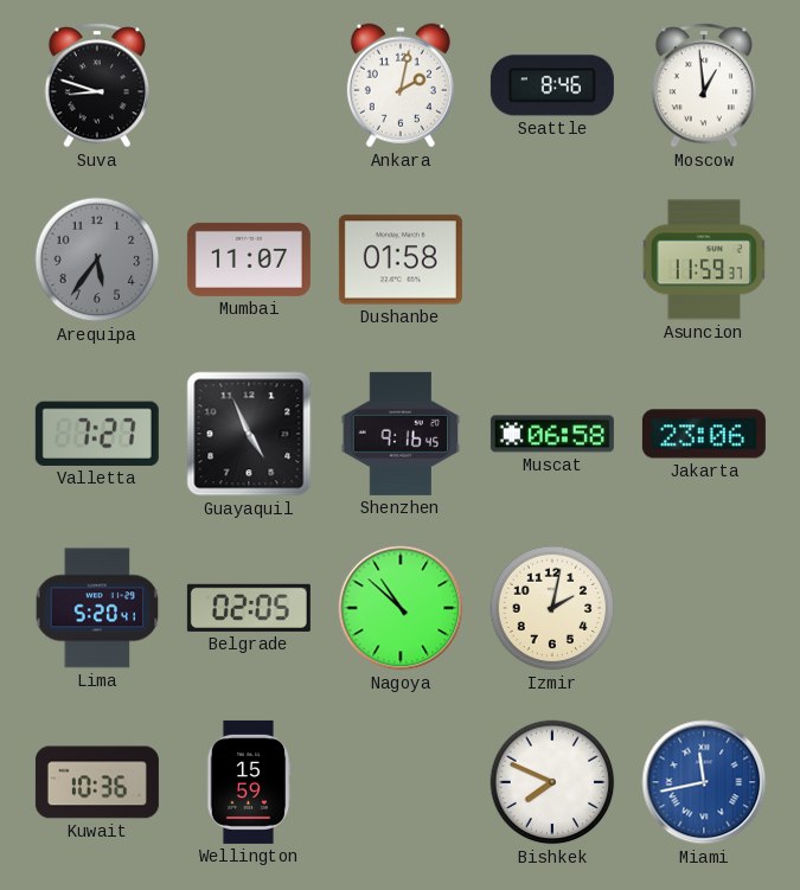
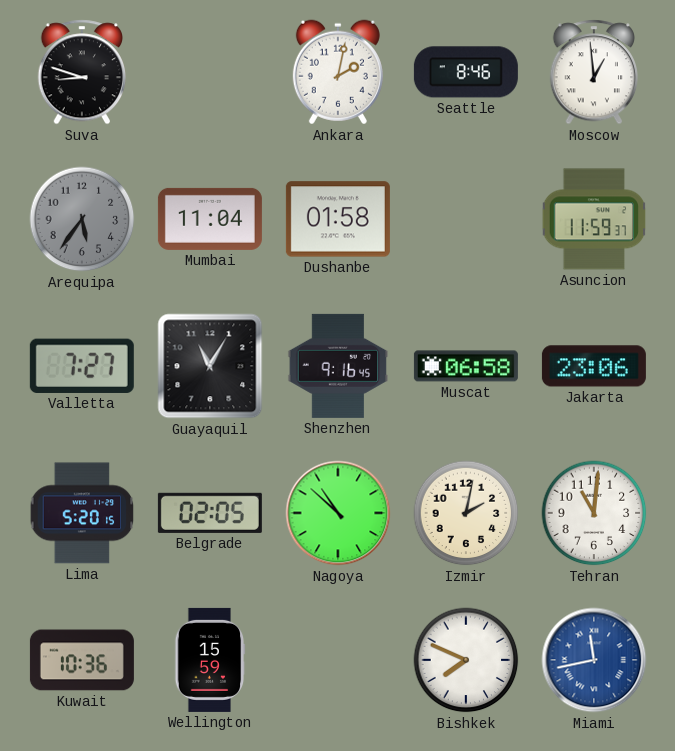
Mumbai: 11:07 -> 11:04
Guayaquil: 4:56 -> 11:05
Lima: 5:20:41 -> 5:20:15
Tehran: none -> 11:01
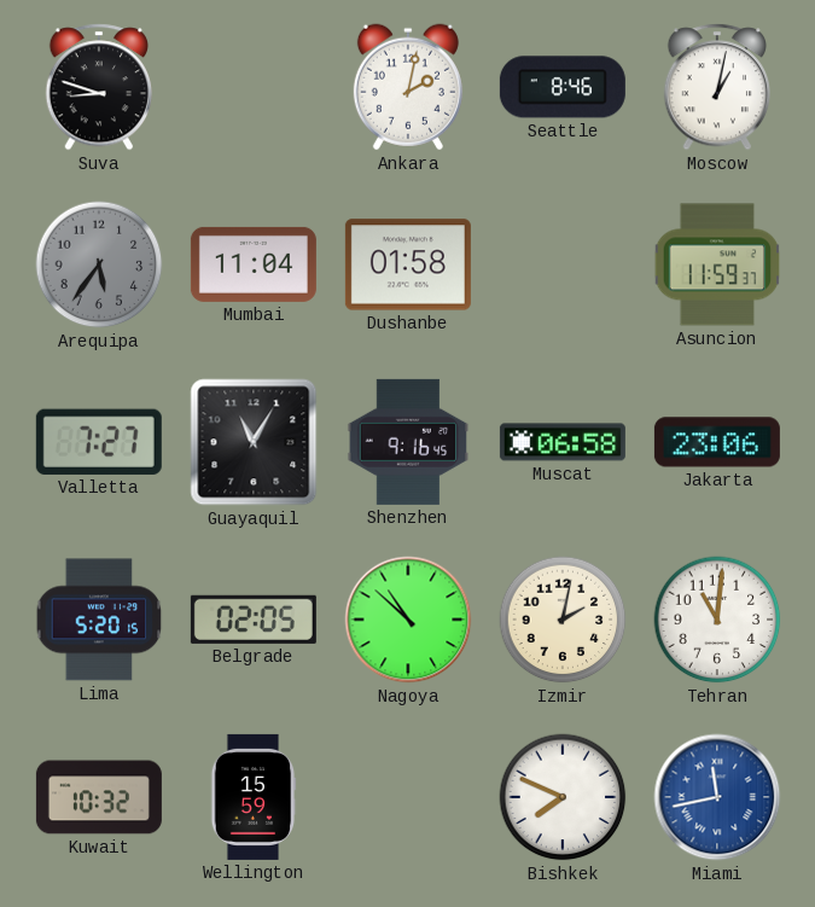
Moscow: 12:59 -> 1:02
Kuwait: 10:36 -> 10:32
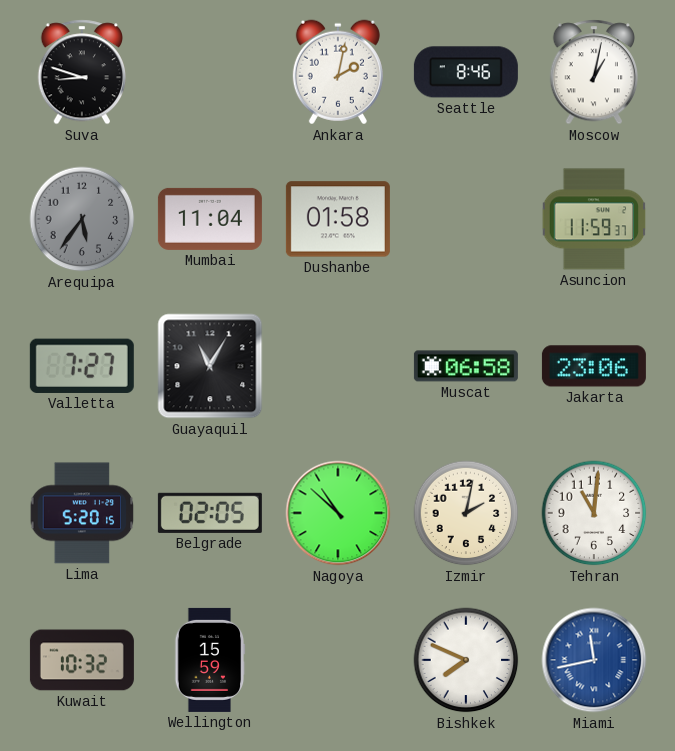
Shenzhen: 9:16 -> none
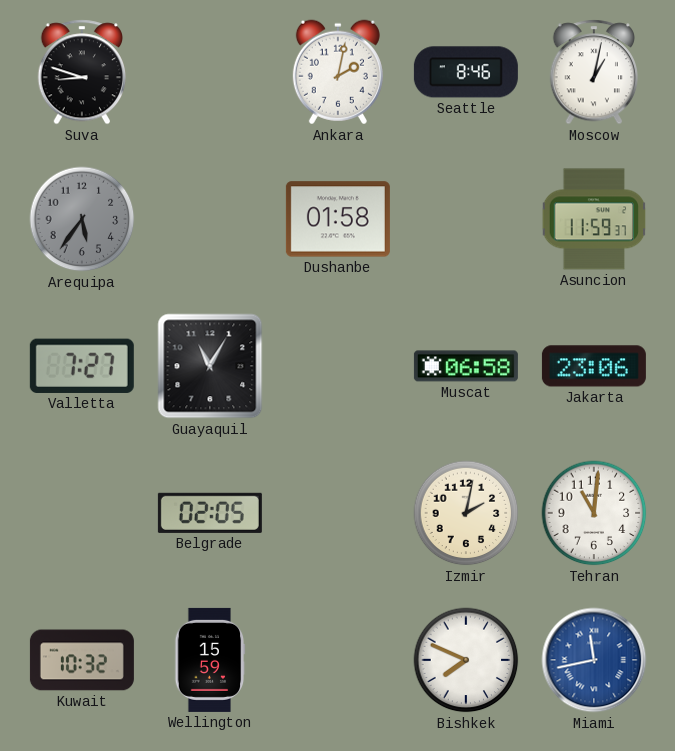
Mumbai: 11:04 -> none
Lima: 5:20 -> none
Nagoya: 10:52 -> none
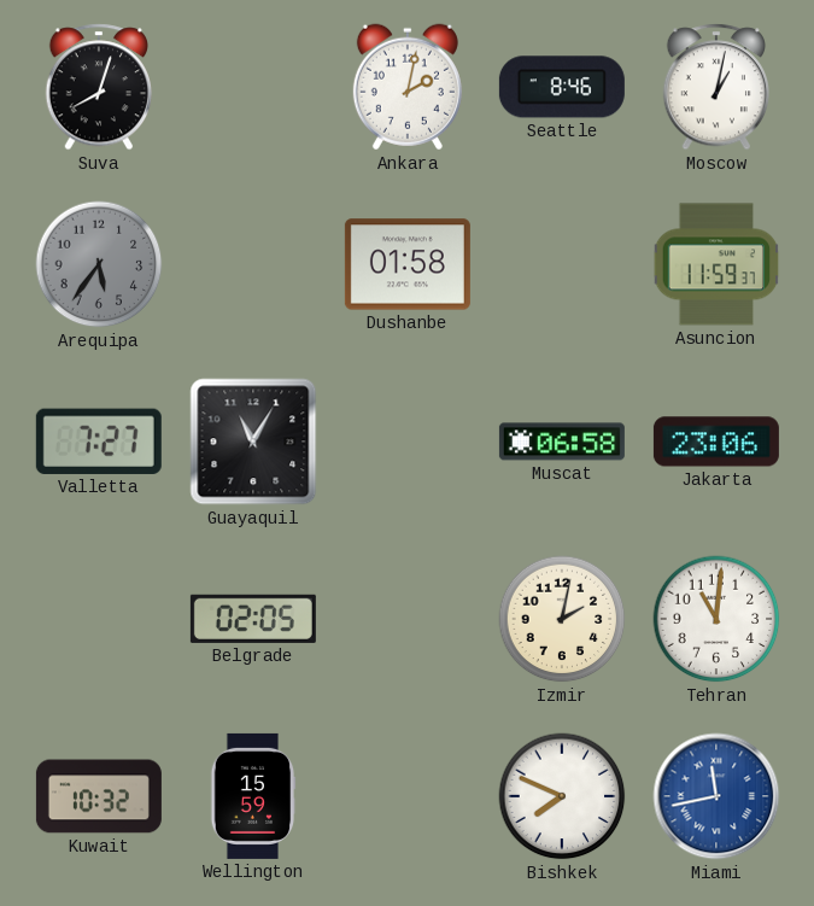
Suva: 8:48 -> 8:03
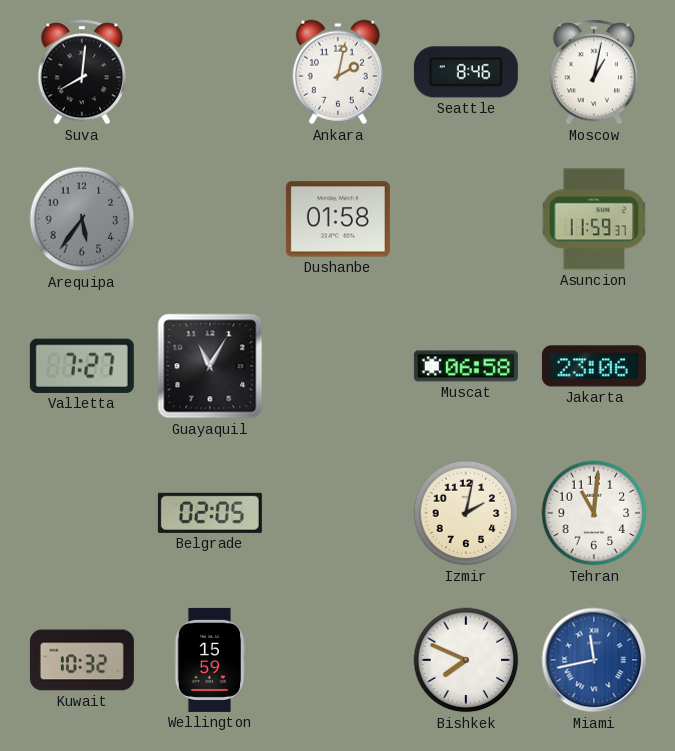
Suva: 8:03 -> 8:01
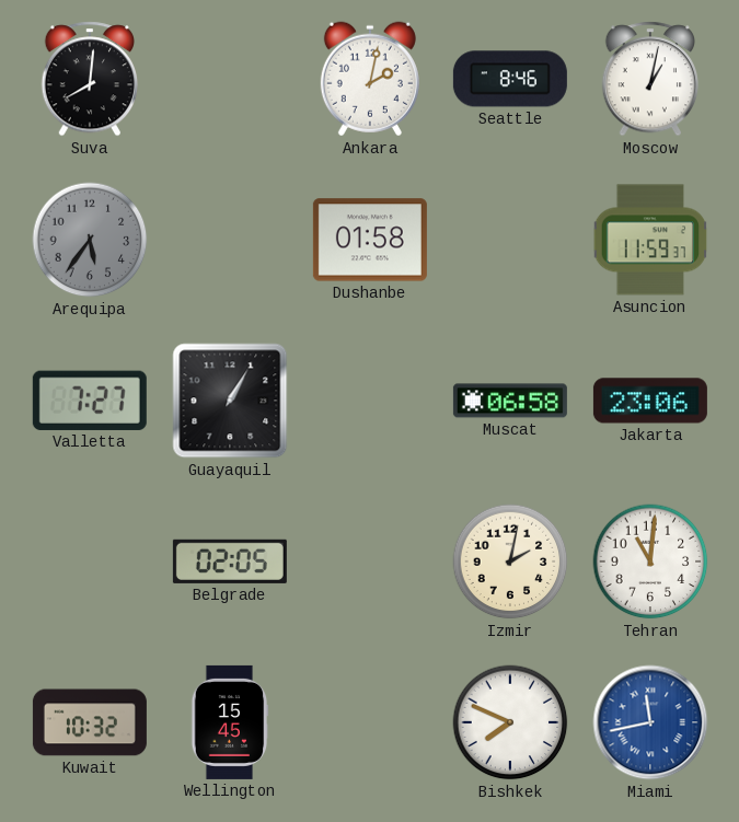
Guayaquil: 11:05 -> 1:05
Wellington: 15:59 -> 15:45
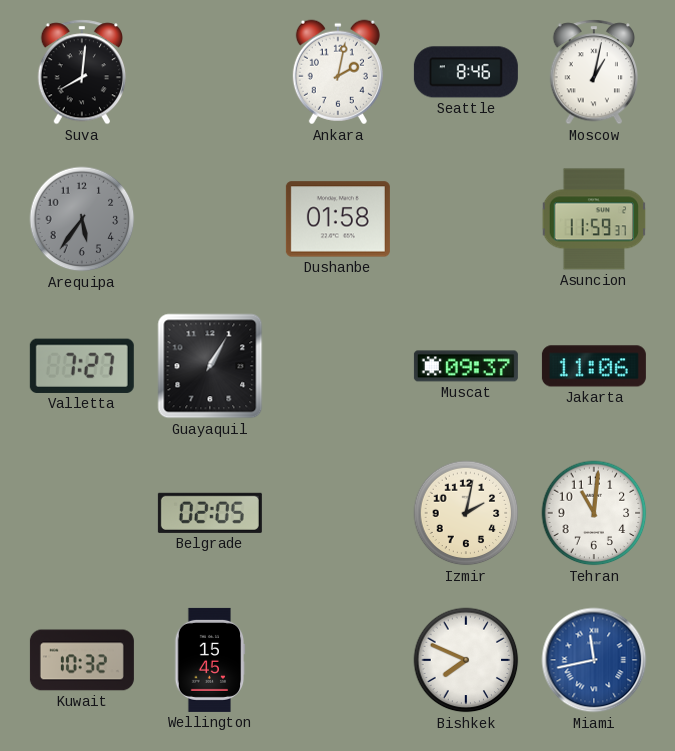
Muscat: 06:58 -> 09:37
Jakarta: 23:06 -> 11:06
